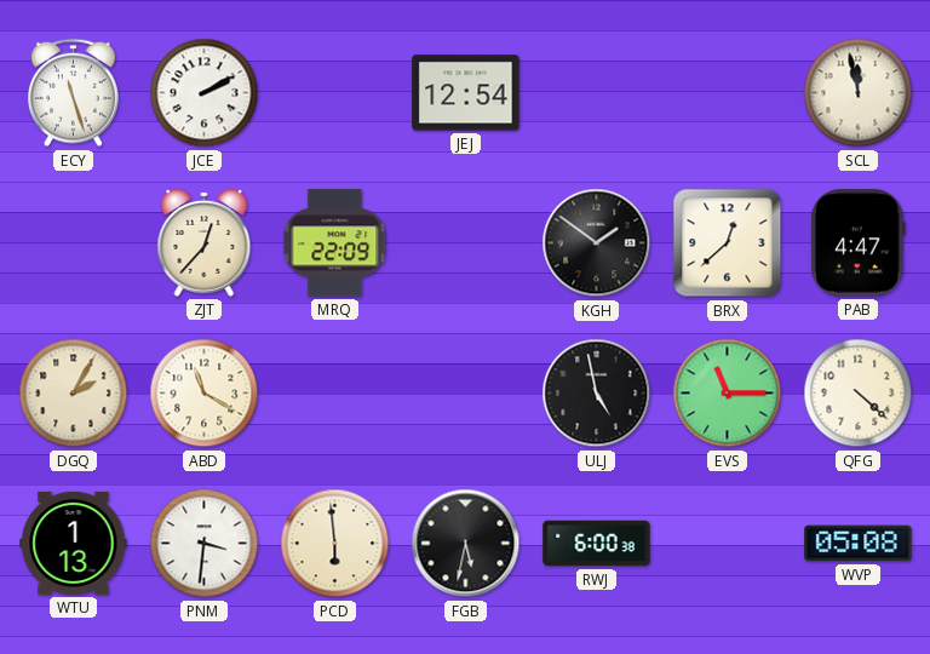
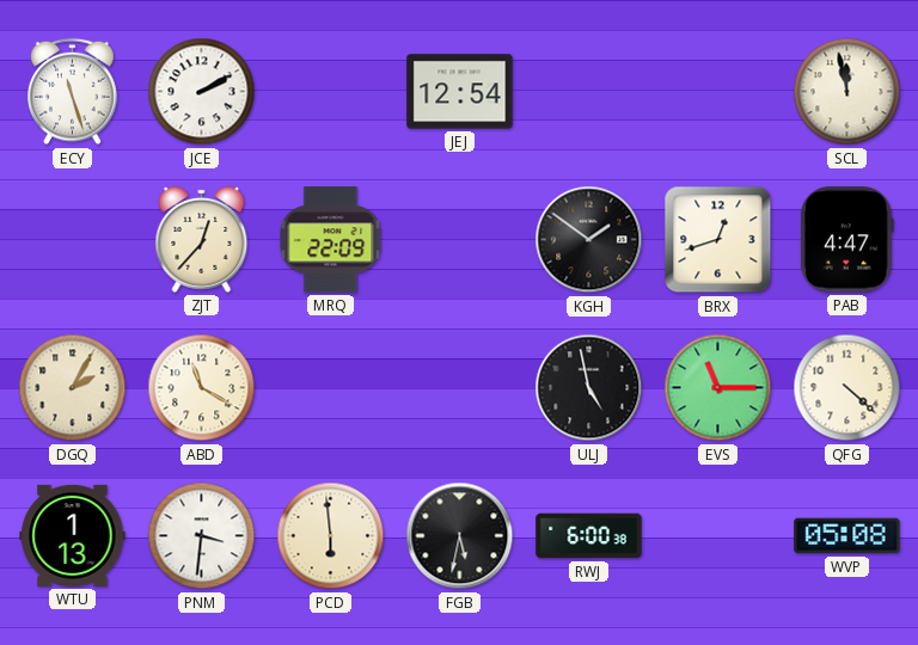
BRX: 12:38 -> 12:42
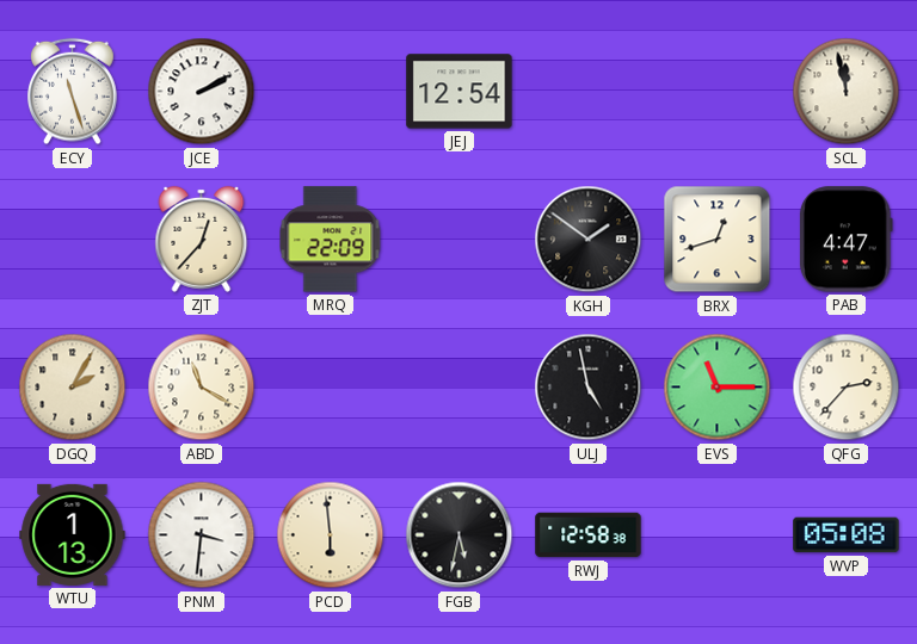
QFG: 4:22 -> 2:37
RWJ: 6:00 -> 12:58
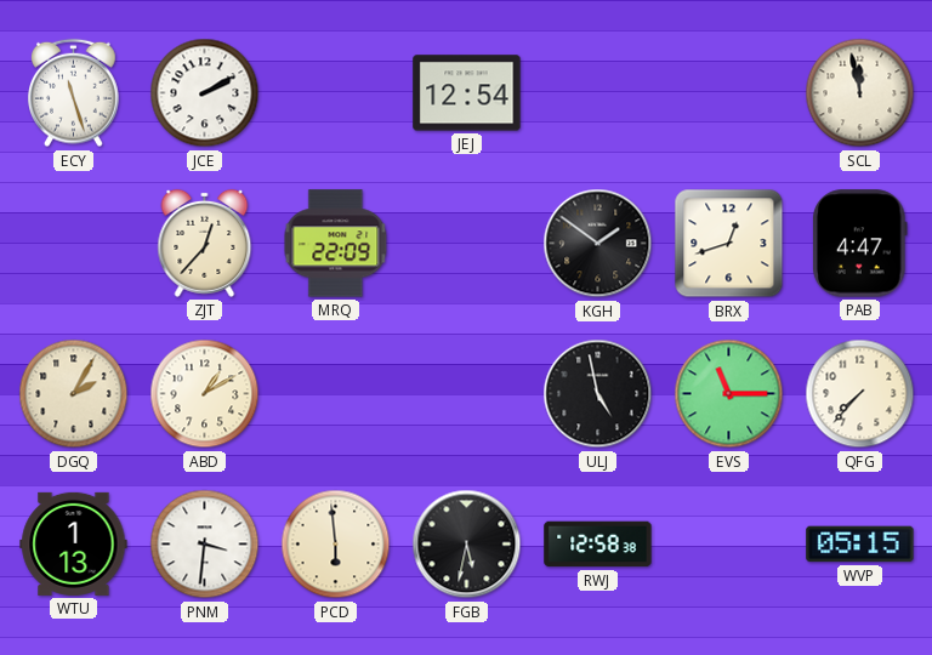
ABD: 11:20 -> 1:10
QFG: 2:37 -> 7:37
WVP: 05:08 -> 05:15
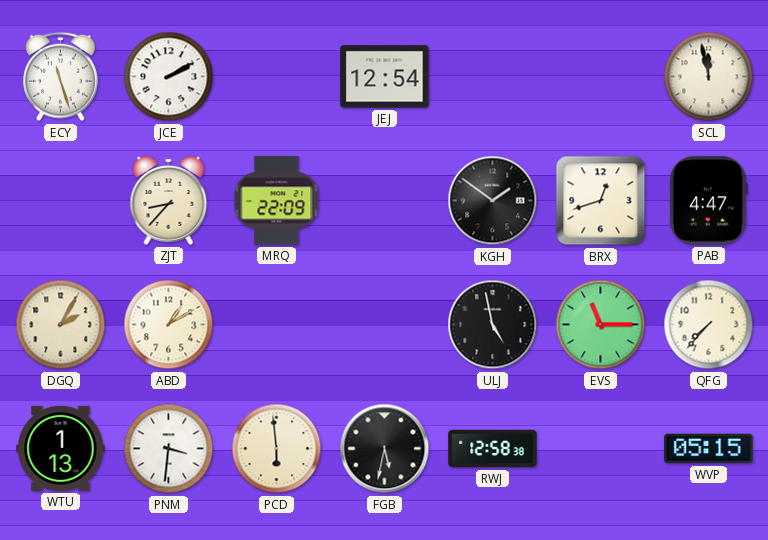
ZJT: 12:37 -> 8:37
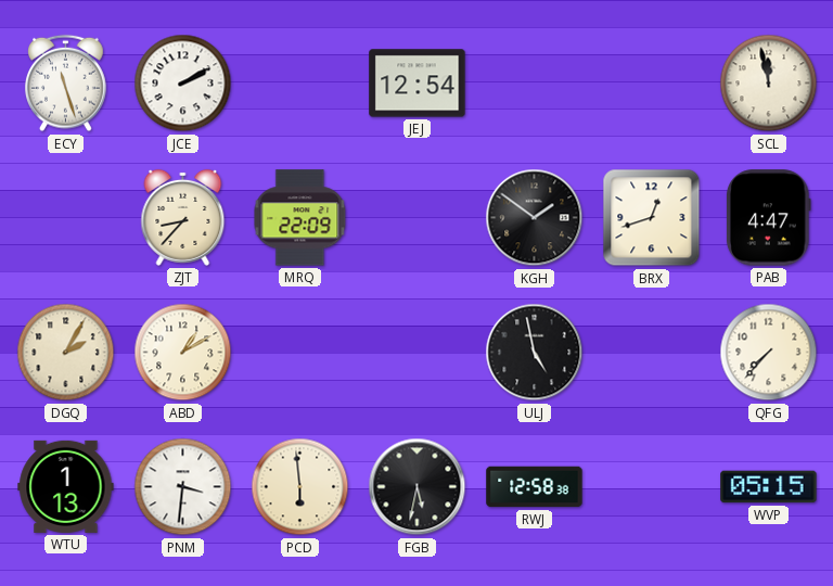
EVS: 11:15 -> none
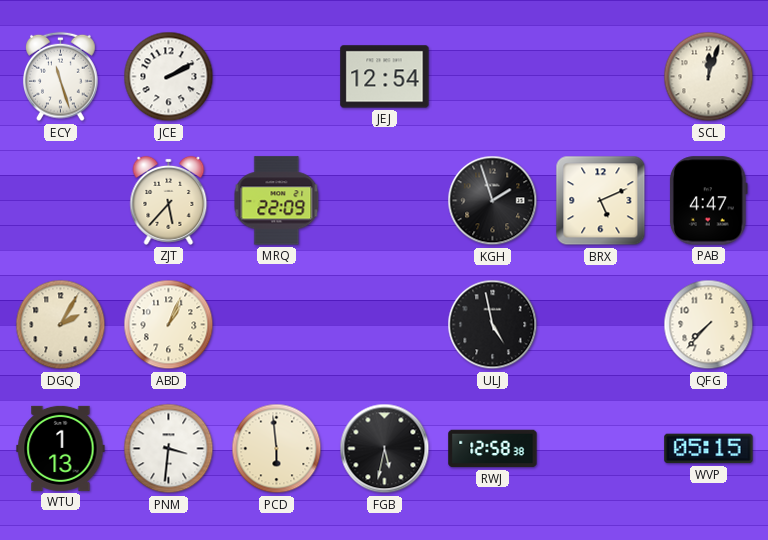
SCL: 11:58 -> 12:03
ZJT: 8:37 -> 5:37
KGH: 1:51 -> 1:57
BRX: 12:42 -> 5:11
ABD: 1:10 -> 1:04
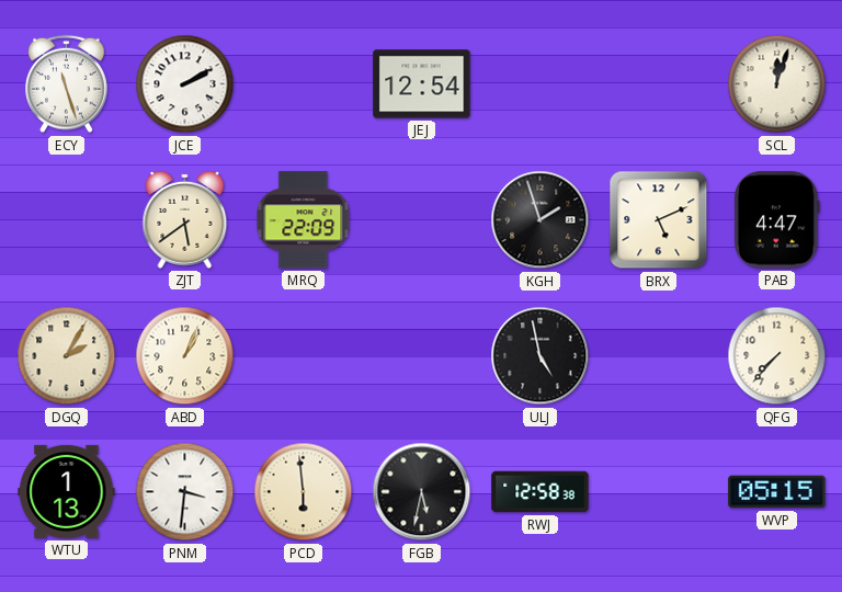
ZJT: 5:37 -> 5:39
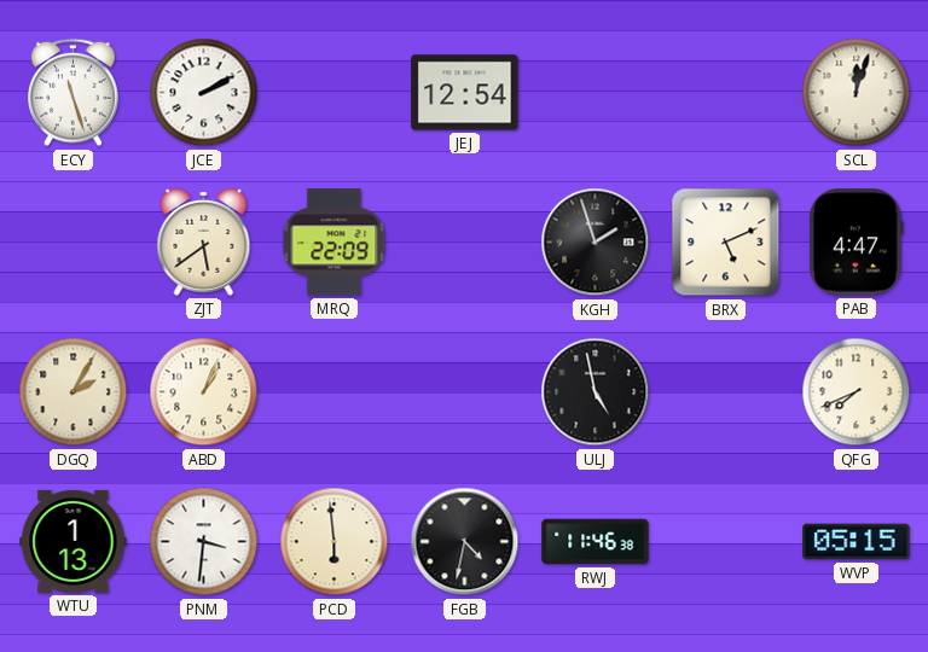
QFG: 7:37 -> 7:41
FGB: 5:32 -> 4:32
RWJ: 12:58 -> 11:46
